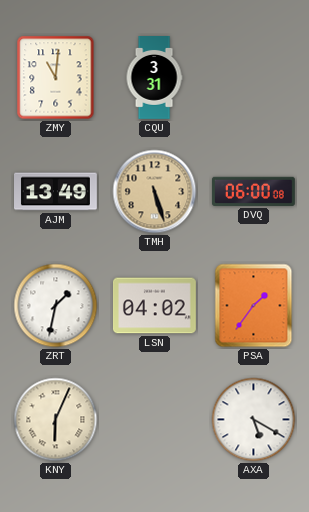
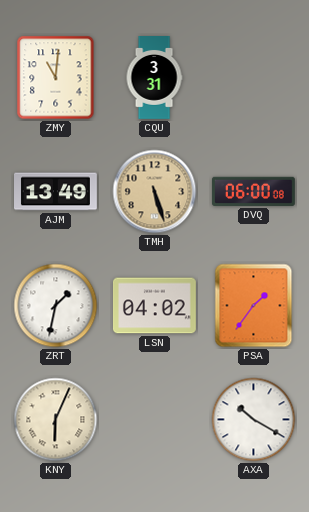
AXA: 5:20 -> 10:20
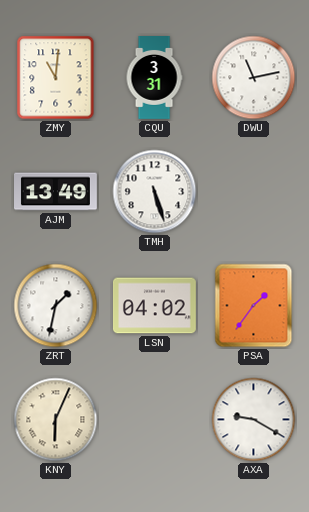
DWU: none -> 11:13
TMH dial: champagne -> white
DVQ: 06:00 -> none
AXA: 10:20 -> 9:20
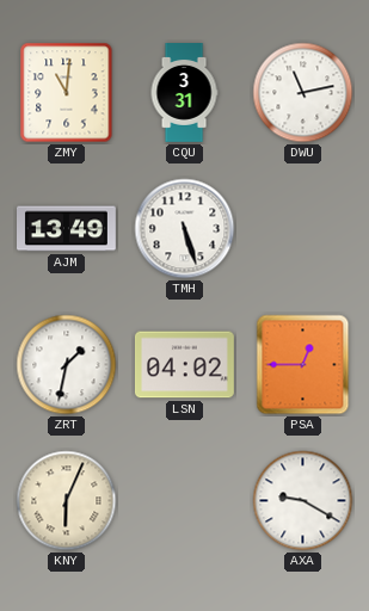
PSA: 1:36 -> 12:45
